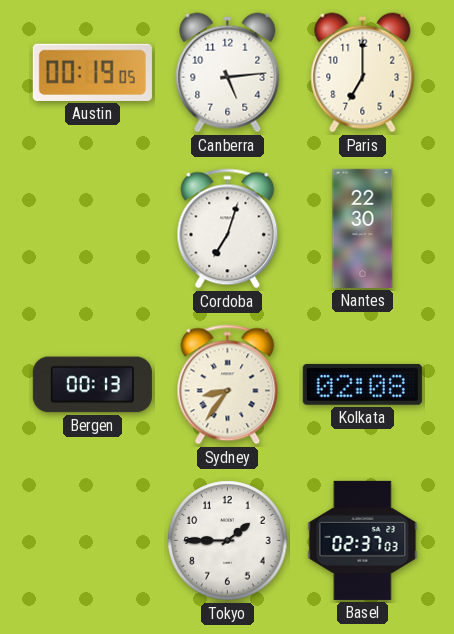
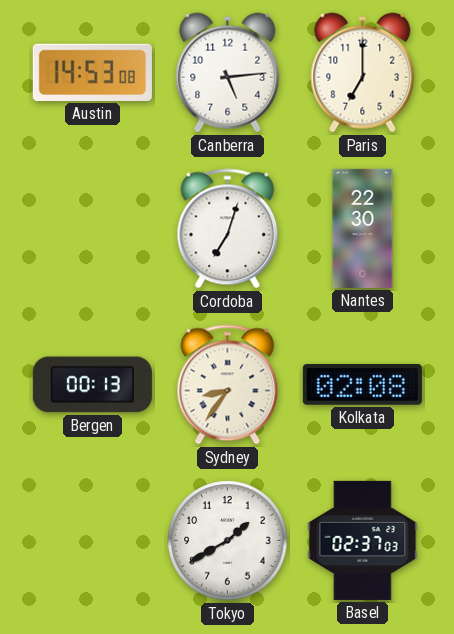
Austin: 00:19 -> 14:53
Tokyo: 1:45 -> 1:40
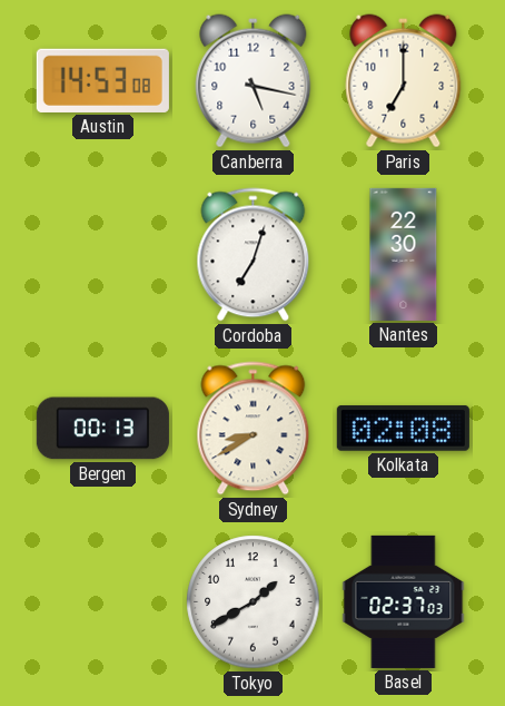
Canberra: 5:14 -> 5:17
Sydney: 8:36 -> 8:40
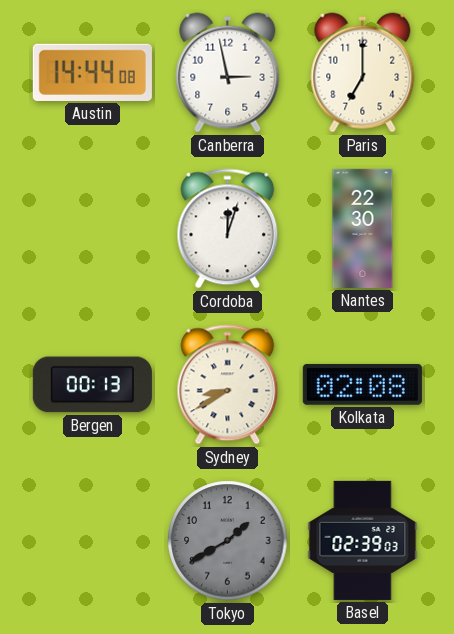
Austin: 14:53 -> 14:44
Canberra: 5:17 -> 2:58
Cordoba: 7:03 -> 12:03
Tokyo dial: white -> grey
Basel: 02:37 -> 02:39
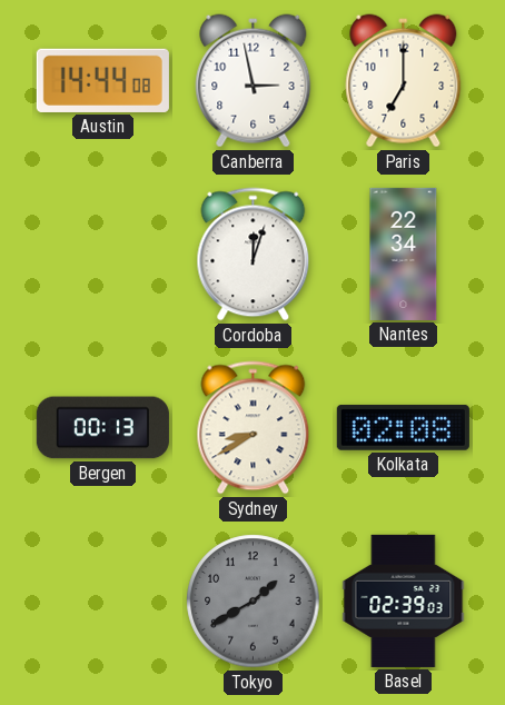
Nantes: 22:30 -> 22:34
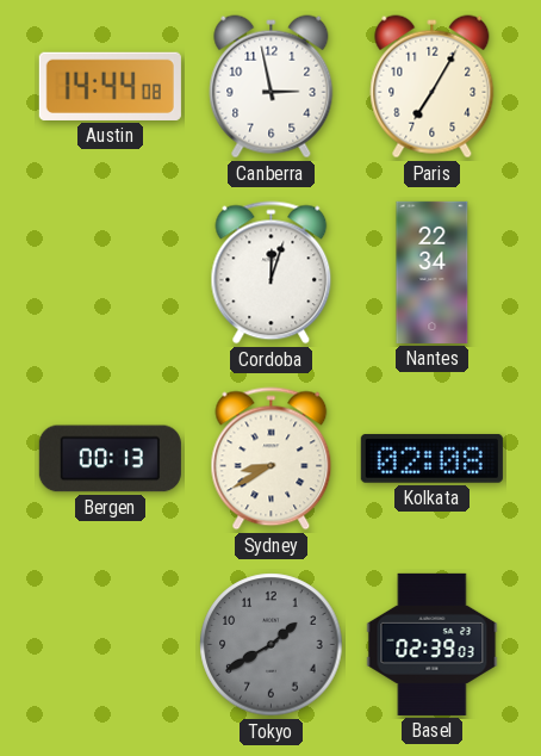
Paris: 7:00 -> 7:05
